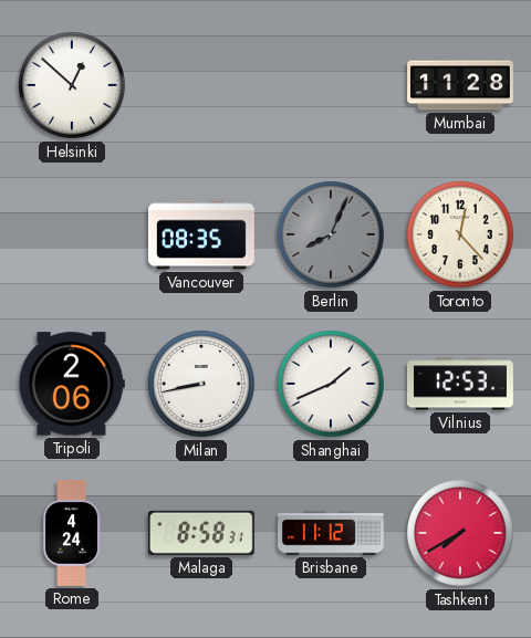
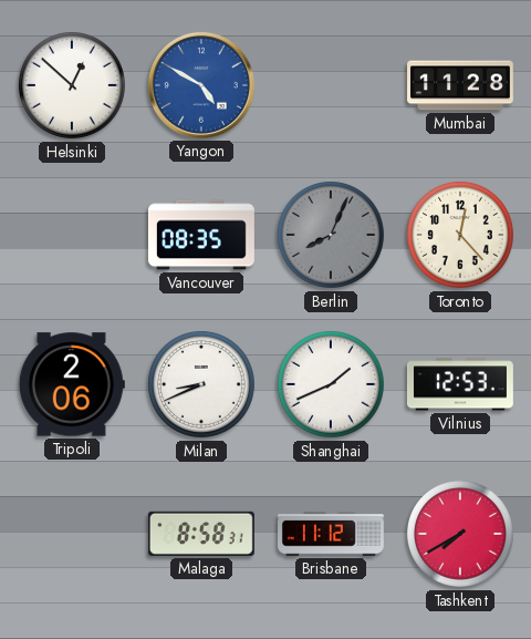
Yangon: none -> 4:50
Milan: 8:43 -> 8:41
Rome: 4:24 -> none
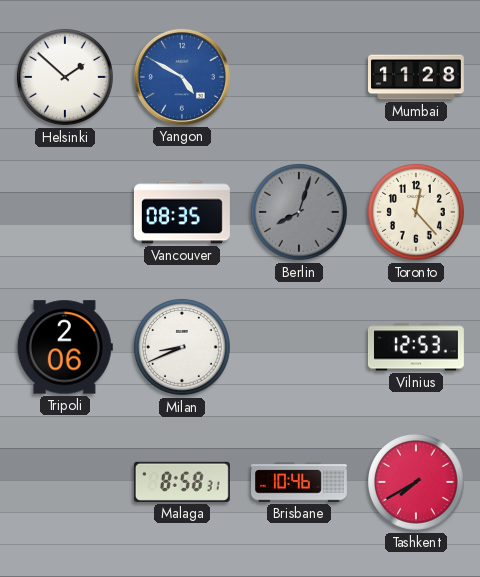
Helsinki: 12:52 -> 1:52
Berlin: 8:04 -> 8:03
Shanghai: 1:41 -> none
Brisbane: 11:12 -> 10:46
